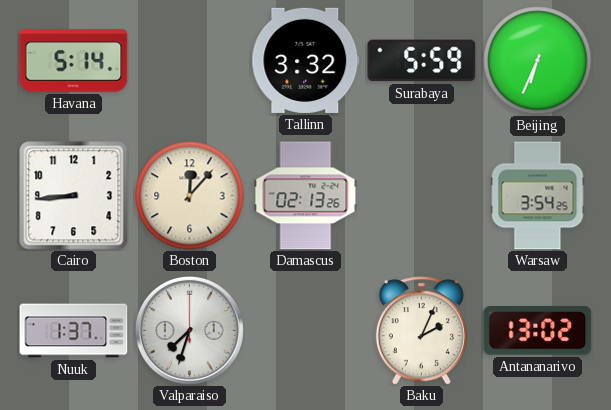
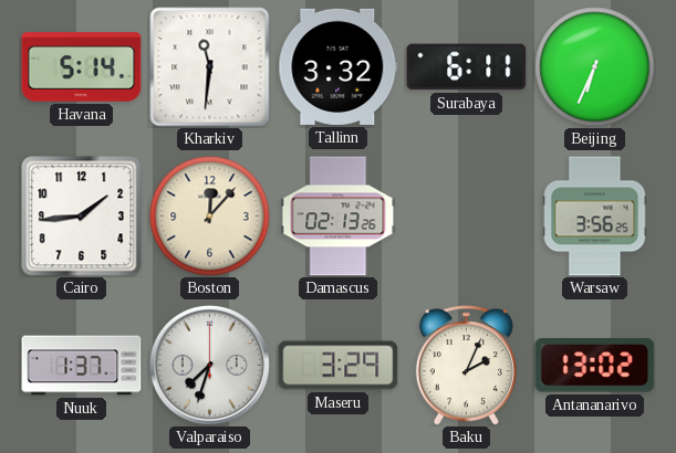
Kharkiv: none -> 11:31
Surabaya: 5:59 -> 6:11
Cairo: 8:44 -> 1:44
Warsaw: 3:54 -> 3:56
Maseru: none -> 3:29
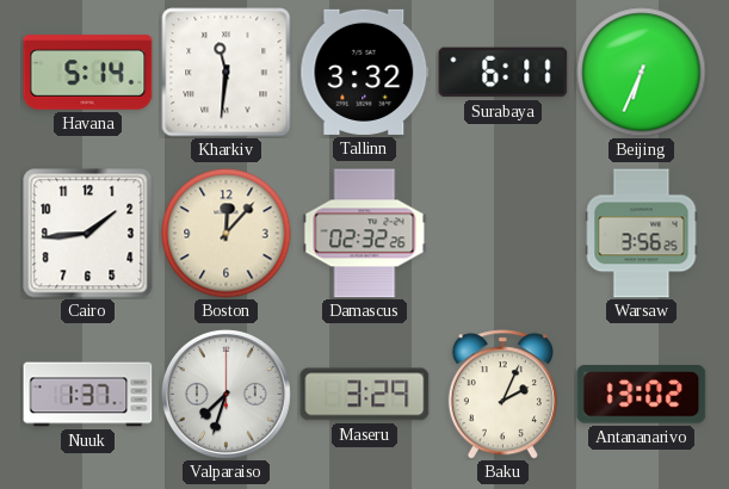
Damascus: 02:13 -> 02:32
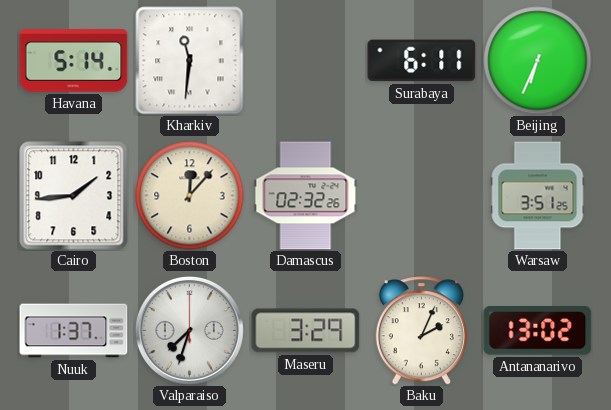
Tallinn: 3:32 -> none
Warsaw: 3:56 -> 3:51
